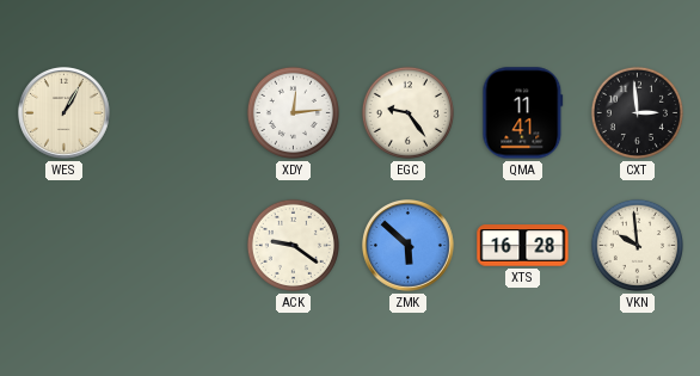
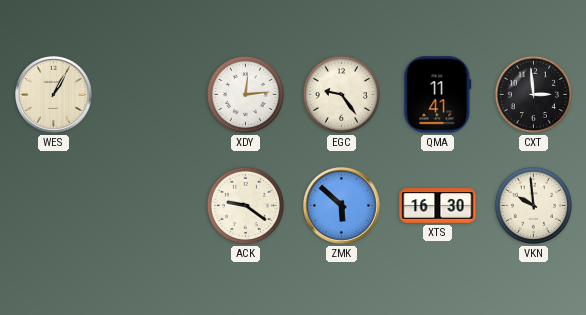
XTS: 16:28 -> 16:30
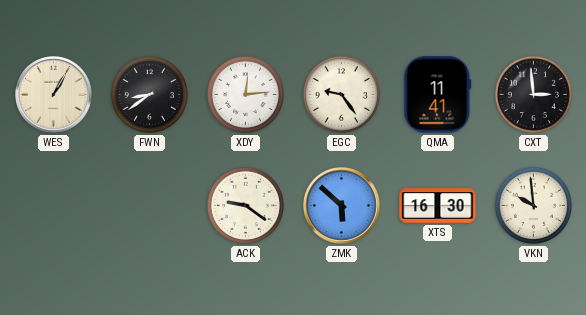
FWN: none -> 8:39
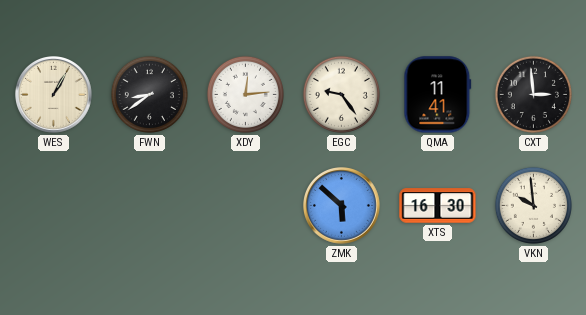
ACK: 9:21 -> none
